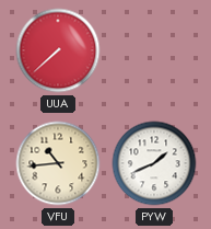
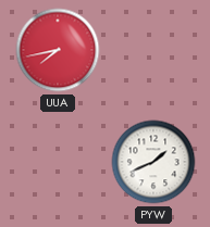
UUA: 7:38 -> 7:43
VFU: 10:44 -> none
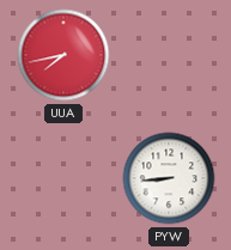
PYW: 1:41 -> 8:44
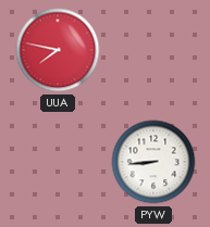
UUA: 7:43 -> 7:47
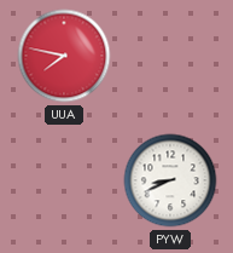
PYW: 8:44 -> 8:41
